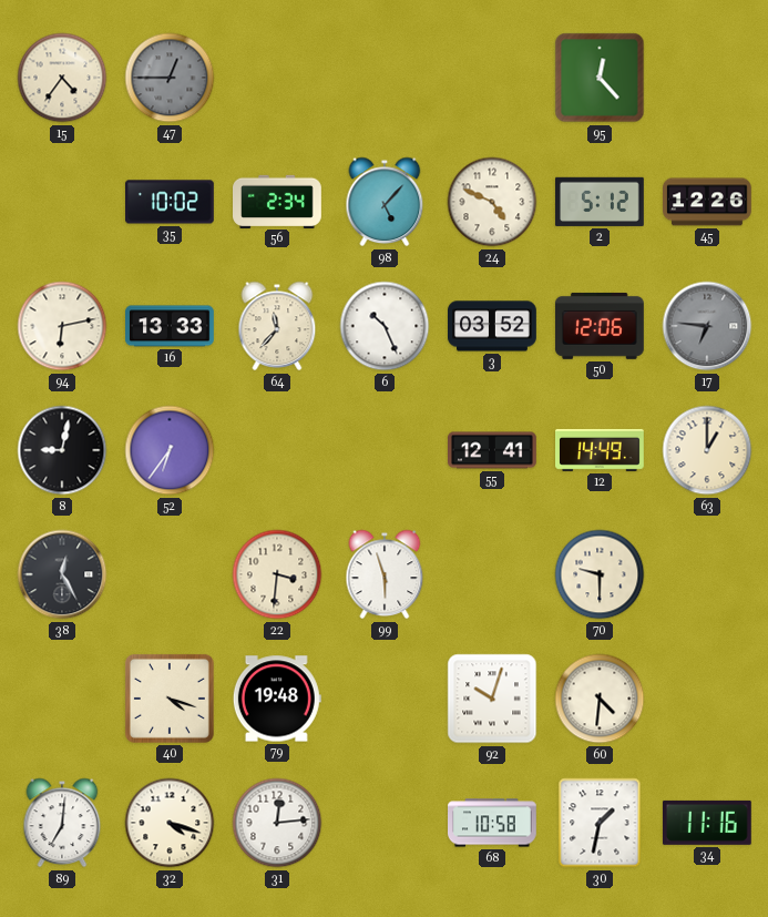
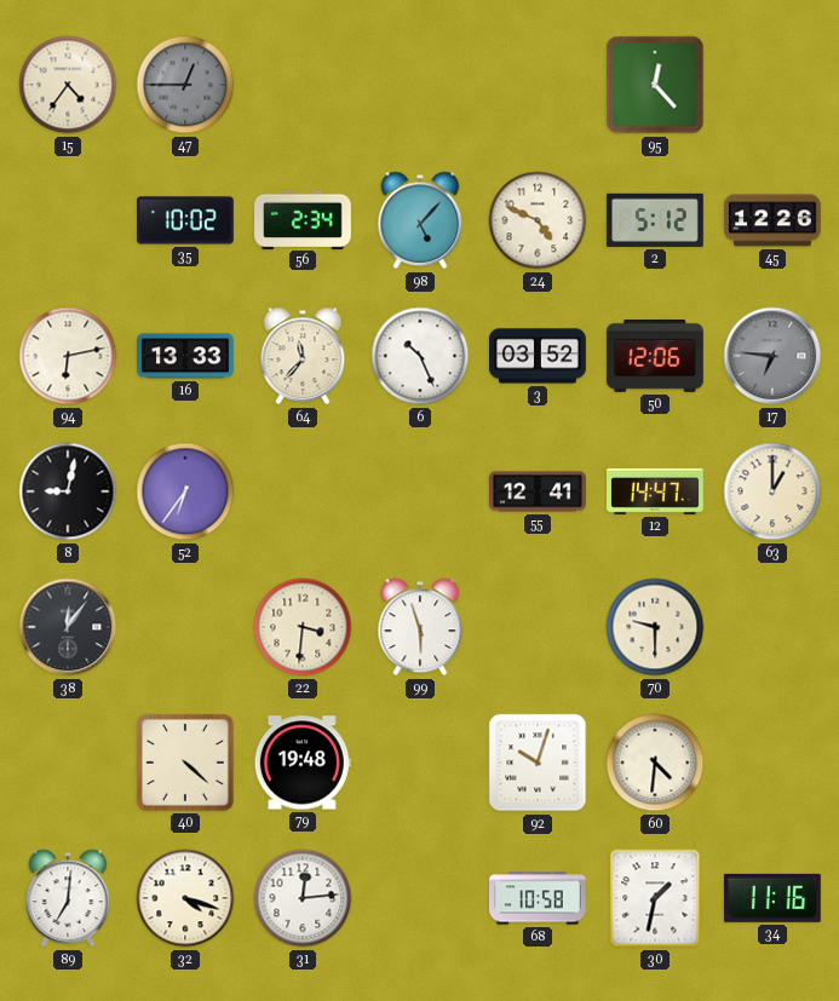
12: 14:49 -> 14:47
38: 12:25 -> 12:06
40: 4:18 -> 4:22
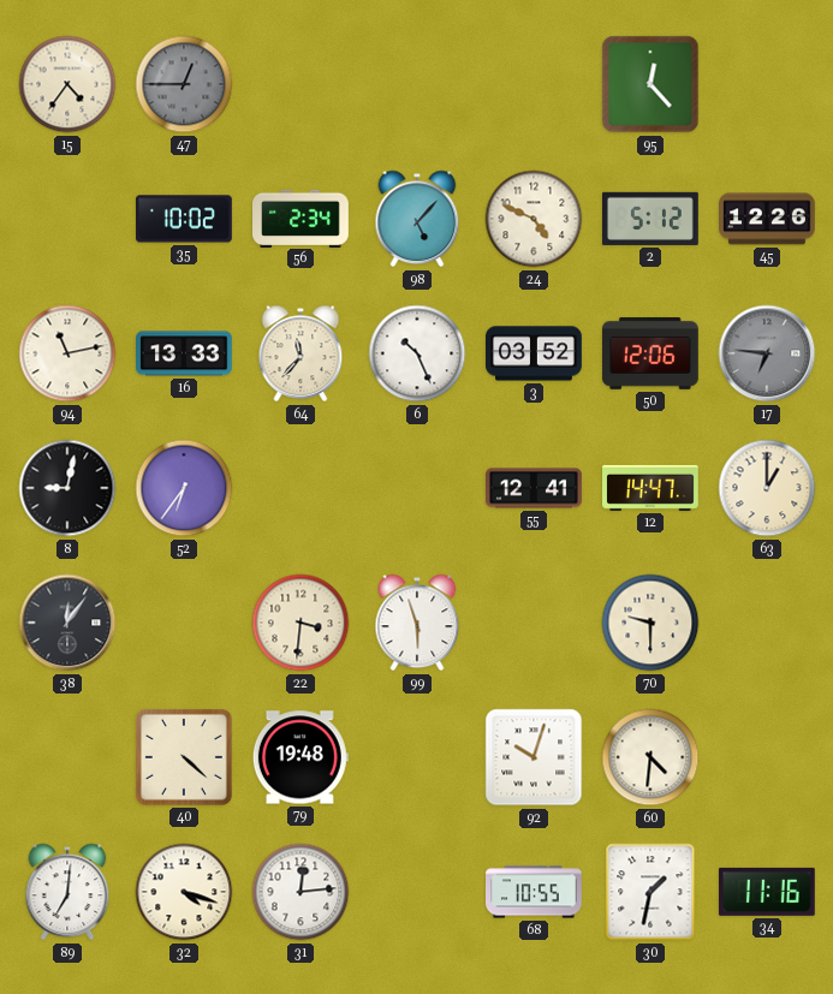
94: 6:13 -> 11:13
68: 10:58 -> 10:55
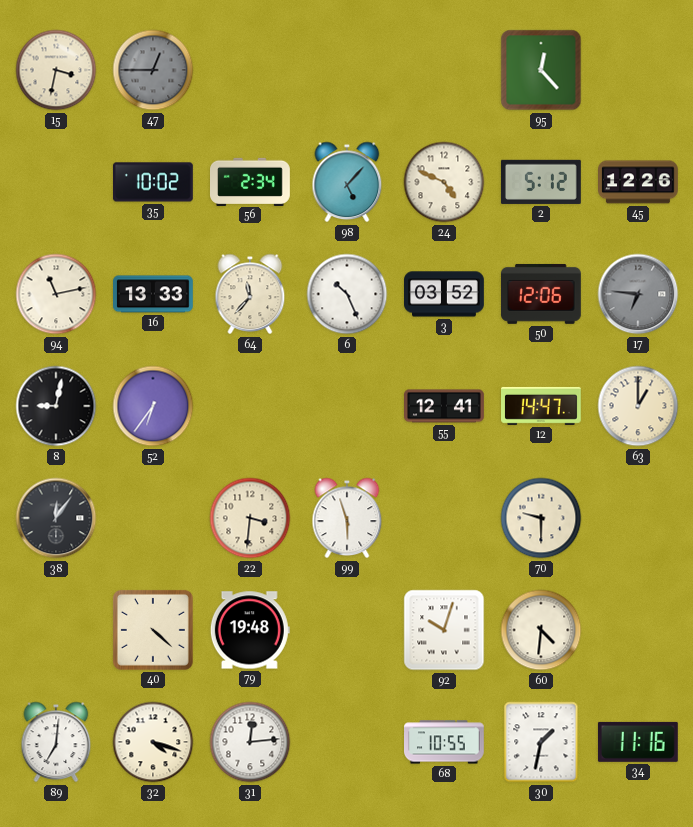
15: 4:36 -> 3:32
